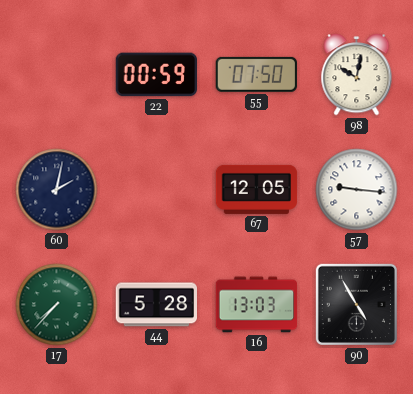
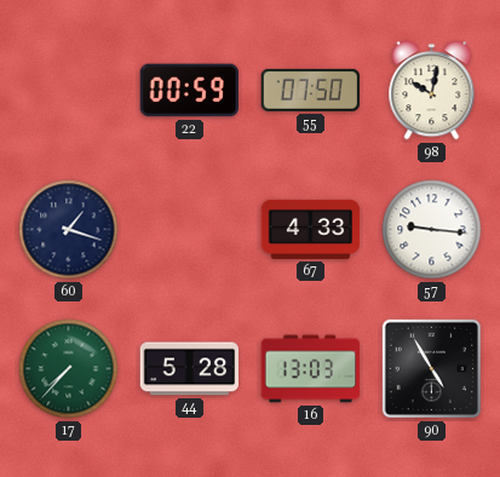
60: 2:02 -> 1:18
67: 12:05 -> 4:33
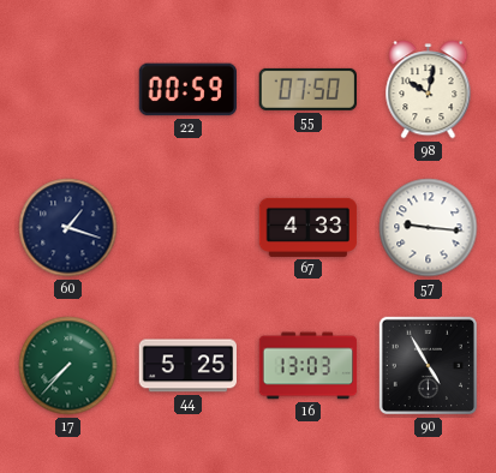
44: 5:28 -> 5:25
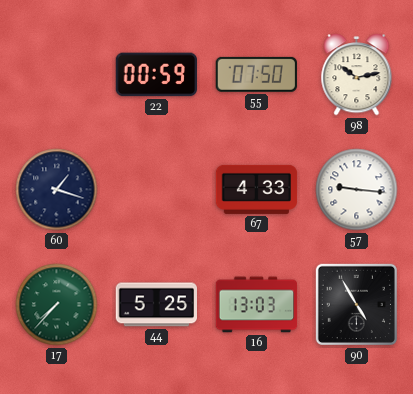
98: 10:02 -> 10:13
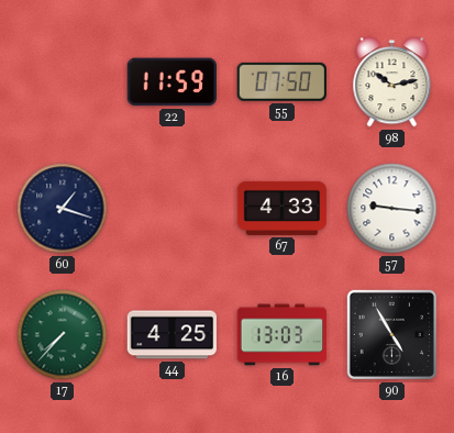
22: 00:59 -> 11:59
44: 5:25 -> 4:25
